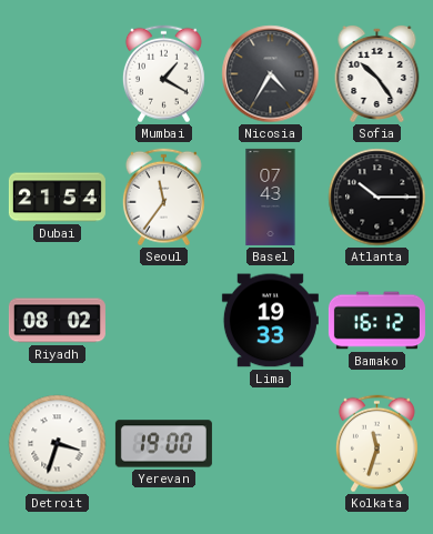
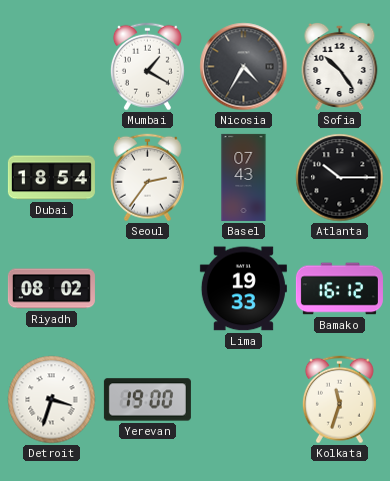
Dubai: 21:54 -> 18:54
Seoul: 11:36 -> 2:36
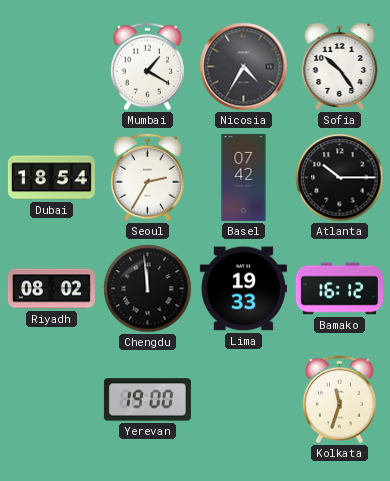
Seoul: 2:36 -> 2:35
Basel: 07:43 -> 07:42
Chengdu: none -> 11:59
Detroit: 3:33 -> none
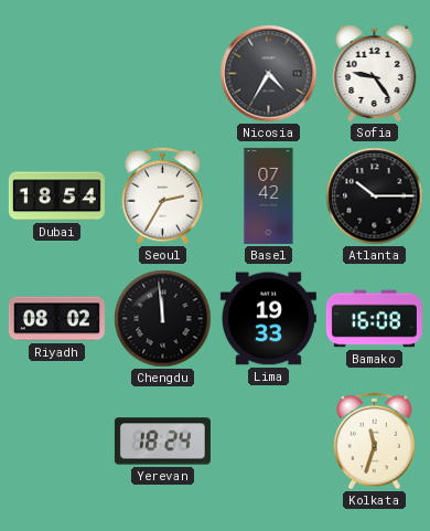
Mumbai: 1:20 -> none
Sofia: 10:24 -> 9:24
Bamako: 16:12 -> 16:08
Yerevan: 19:00 -> 18:24
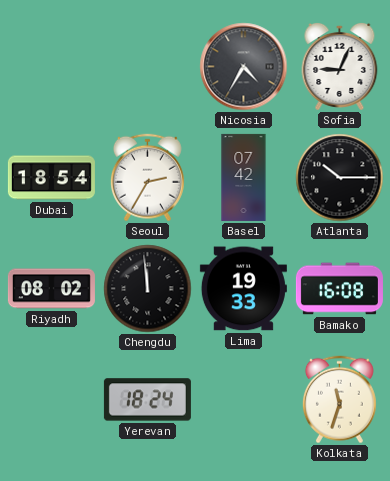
Sofia: 9:24 -> 9:04
